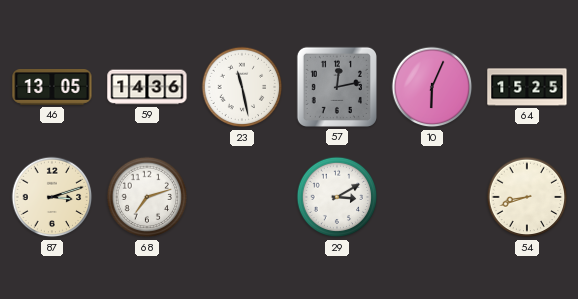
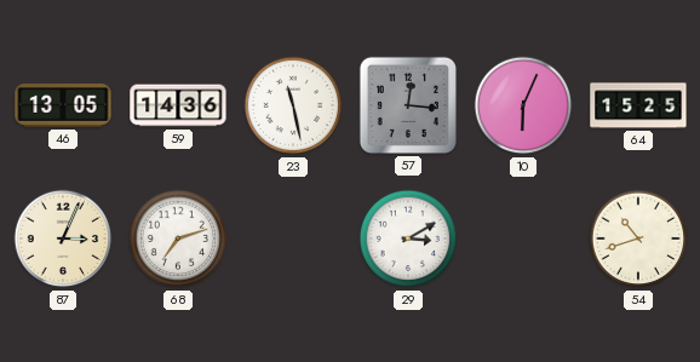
57: 12:13 -> 12:16
87: 3:12 -> 3:04
54: 8:42 -> 10:42
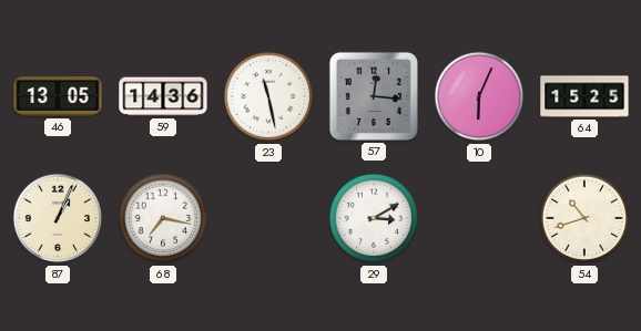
87: 3:04 -> 1:04
68: 7:12 -> 7:17
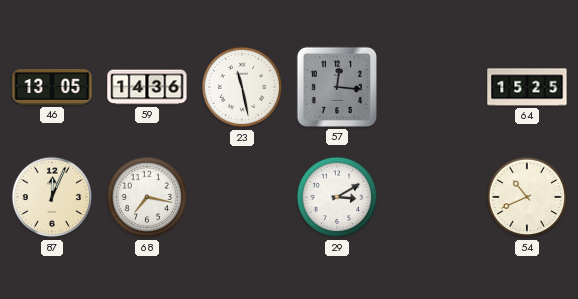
10: 6:04 -> none
87: 1:04 -> 12:04
54: 10:42 -> 10:41
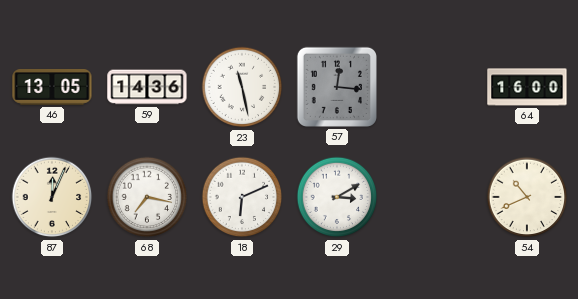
64: 15:25 -> 16:00
18: none -> 6:11
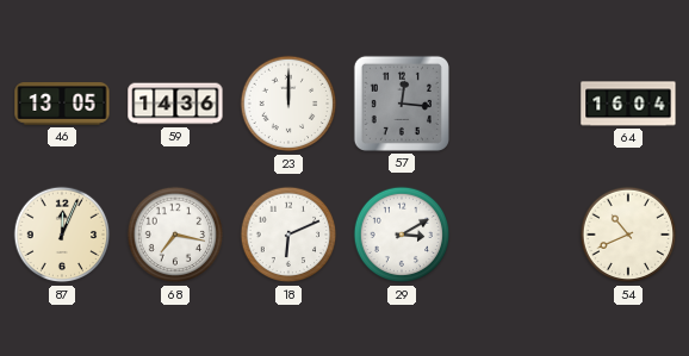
23: 11:28 -> 12:00
64: 16:00 -> 16:04
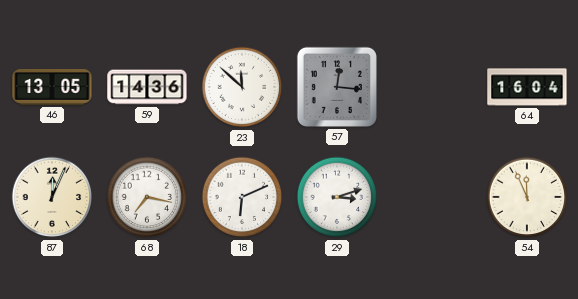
23: 12:00 -> 11:52
29: 3:10 -> 3:12
54: 10:41 -> 11:56
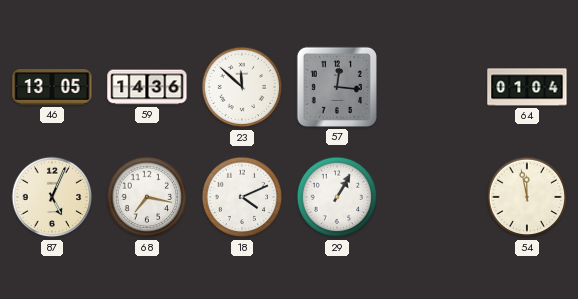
64: 16:04 -> 01:04
87: 12:04 -> 5:04
18: 6:11 -> 4:11
29: 3:12 -> 1:05
54: 11:56 -> 11:58
